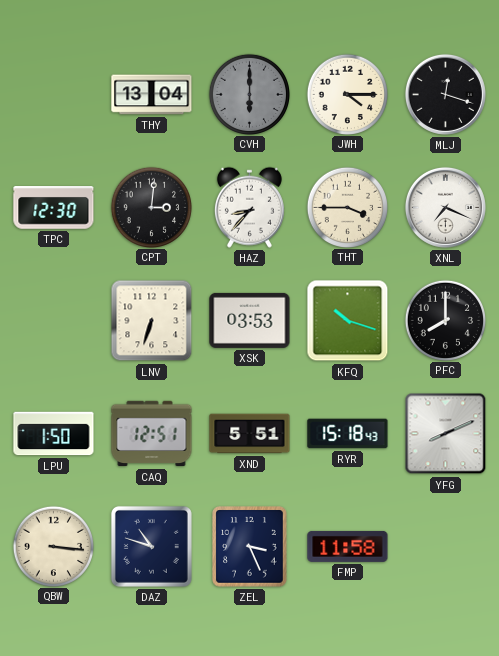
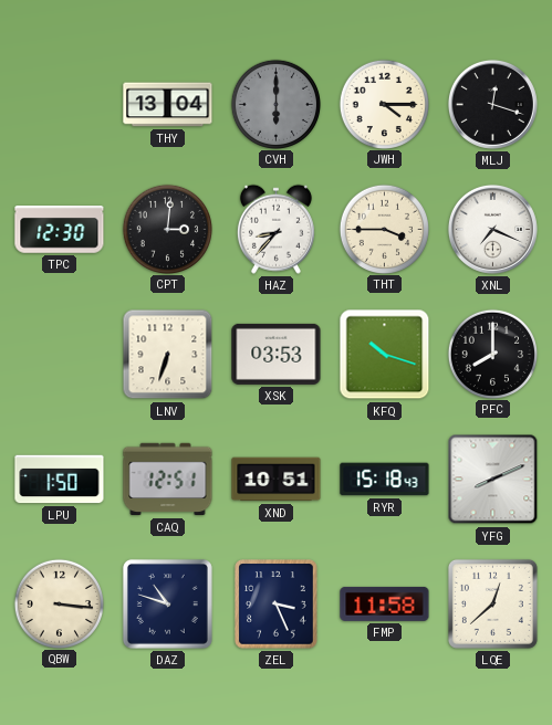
XND: 5:51 -> 10:51
LQE: none -> 12:38
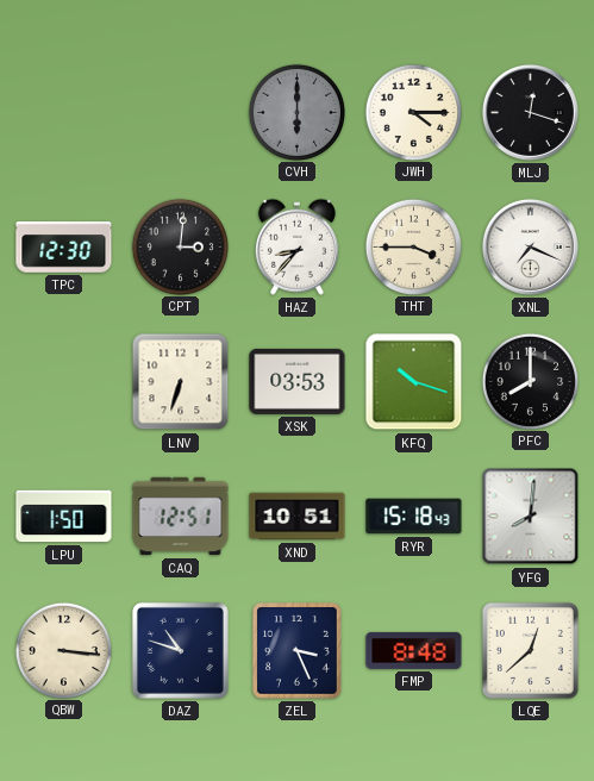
THY: 13:04 -> none
YFG: 8:11 -> 8:01
FMP: 11:58 -> 8:48
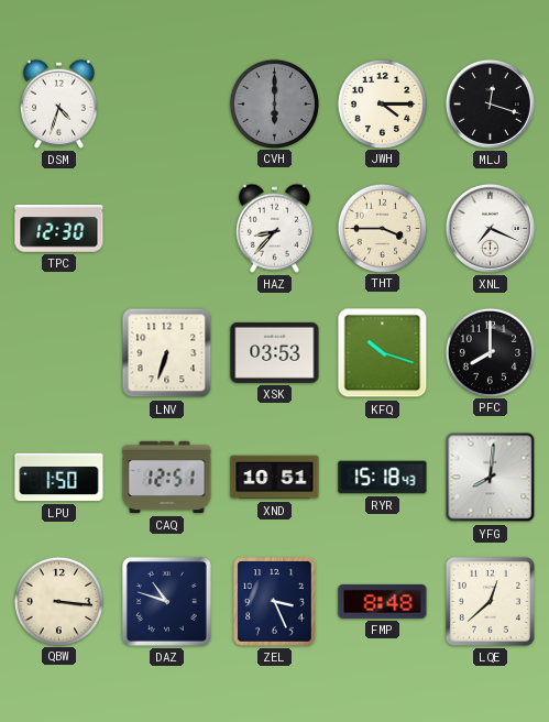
DSM: none -> 4:33
CPT: 3:01 -> none
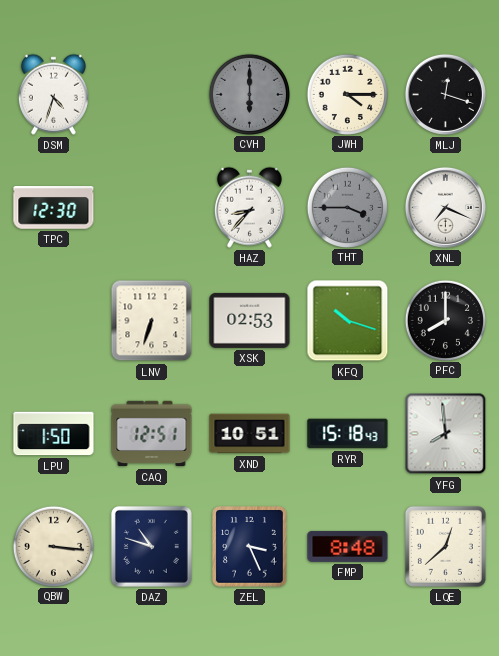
THT dial: cream -> grey
XSK: 03:53 -> 02:53
YFG: 8:01 -> 7:59
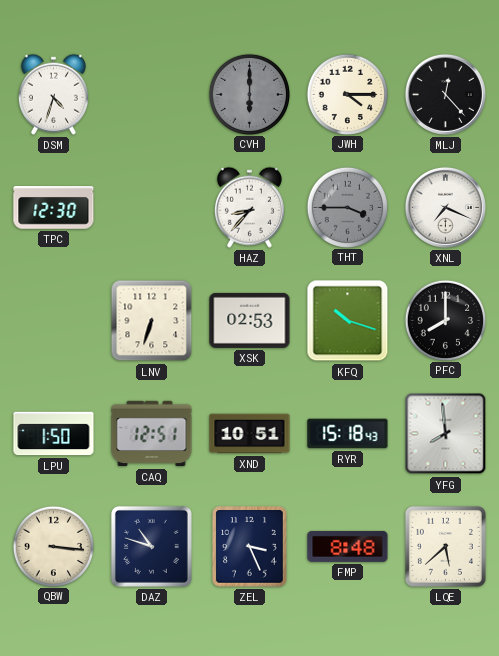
MLJ: 12:18 -> 12:23
LQE: 12:38 -> 5:38
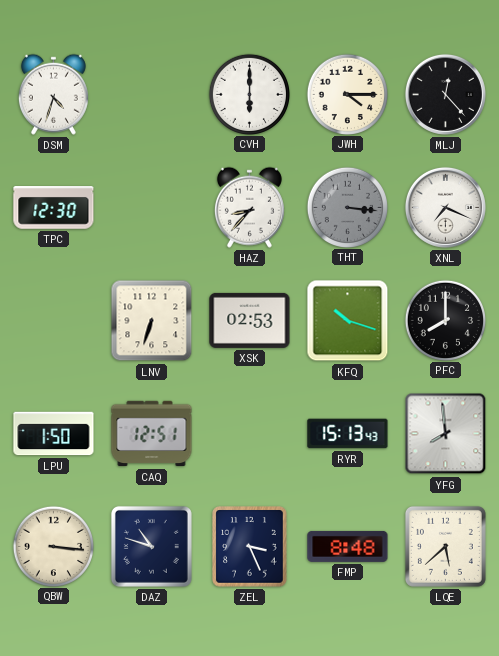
CVH dial: grey -> white
THT: 3:45 -> 3:16
XND: 10:51 -> none
RYR: 15:18 -> 15:13
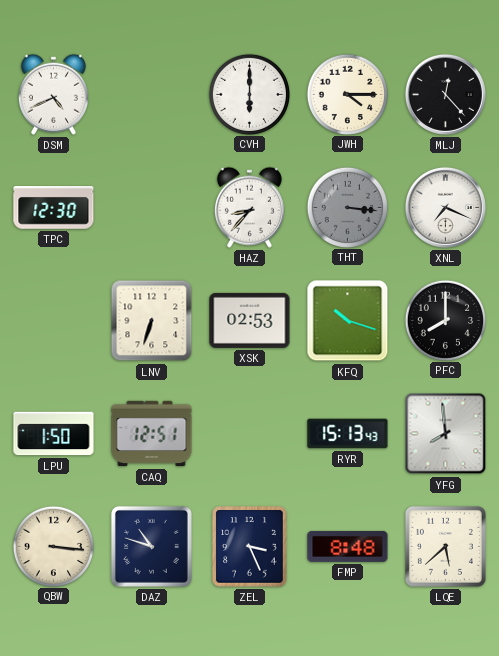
DSM: 4:33 -> 4:41
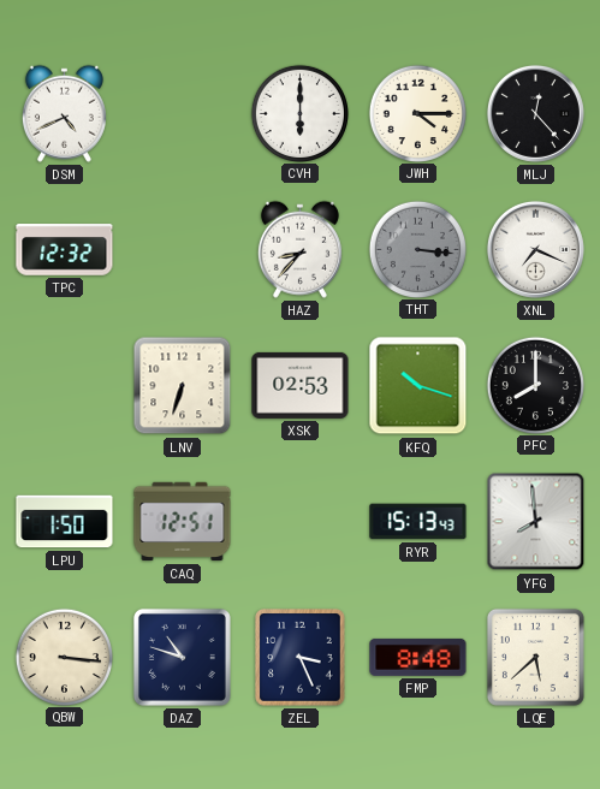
TPC: 12:30 -> 12:32
